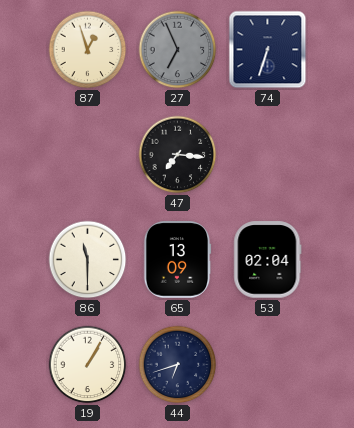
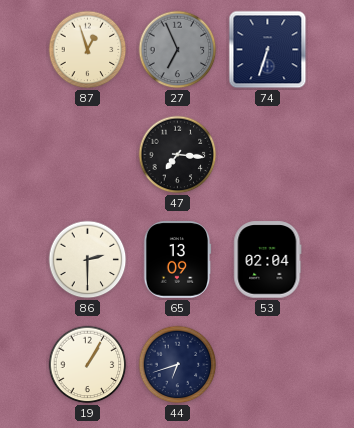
86: 11:30 -> 2:30
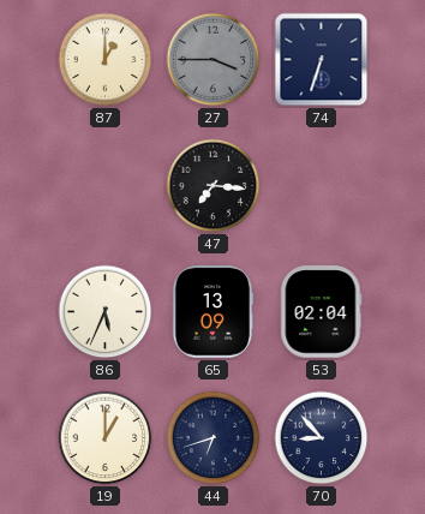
87: 12:57 -> 1:00
27: 6:56 -> 3:45
86: 2:30 -> 5:34
19: 1:05 -> 1:00
70: none -> 8:53
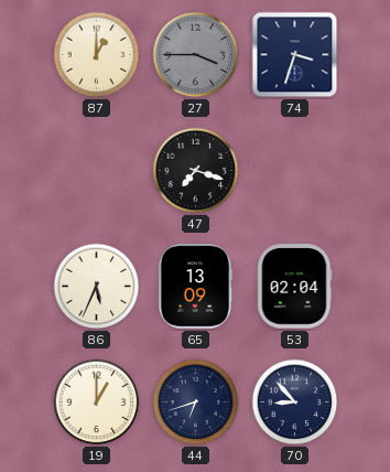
74: 6:33 -> 3:33
47: 7:16 -> 7:18
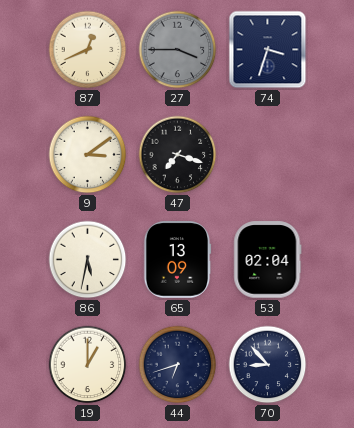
87: 1:00 -> 12:41
9: none -> 3:09
86: 5:34 -> 5:32
